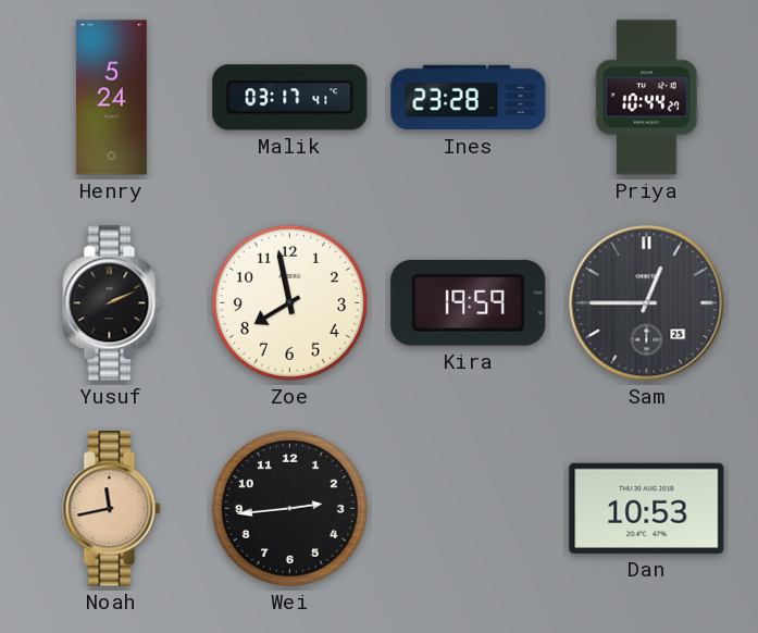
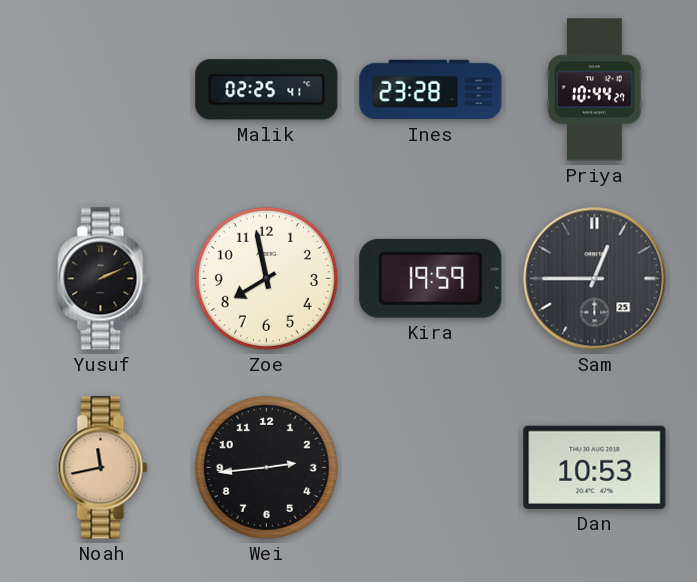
Henry: 5:24 -> none
Malik: 03:17 -> 02:25
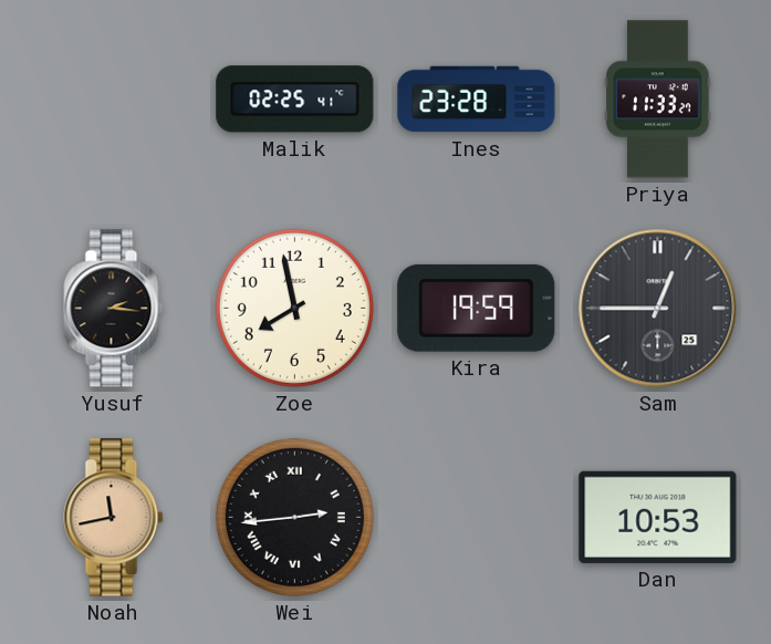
Priya: 10:44 -> 11:33
Yusuf: 2:11 -> 2:16
Wei numerals: Arabic -> Roman
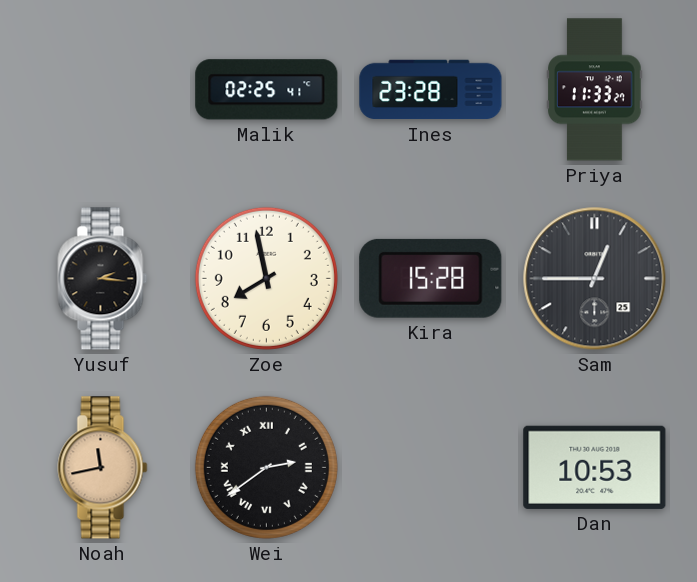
Kira: 19:59 -> 15:28
Wei: 2:44 -> 2:39
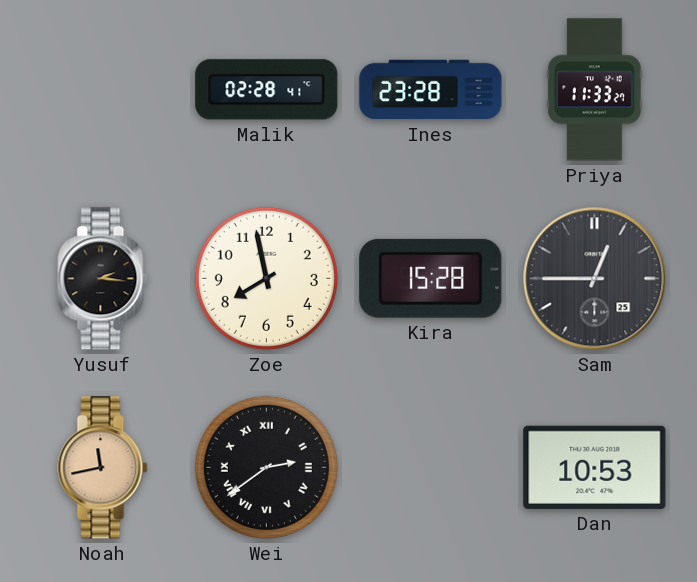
Malik: 02:25 -> 02:28
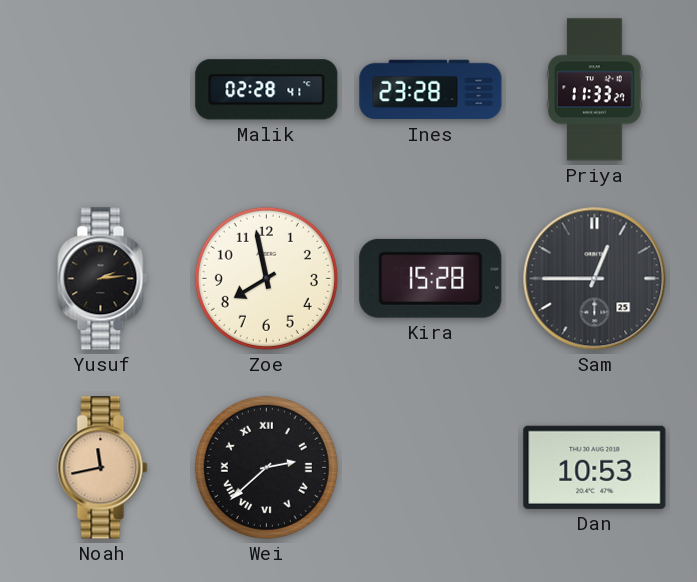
Yusuf: 2:16 -> 2:14
Wei: 2:39 -> 2:38
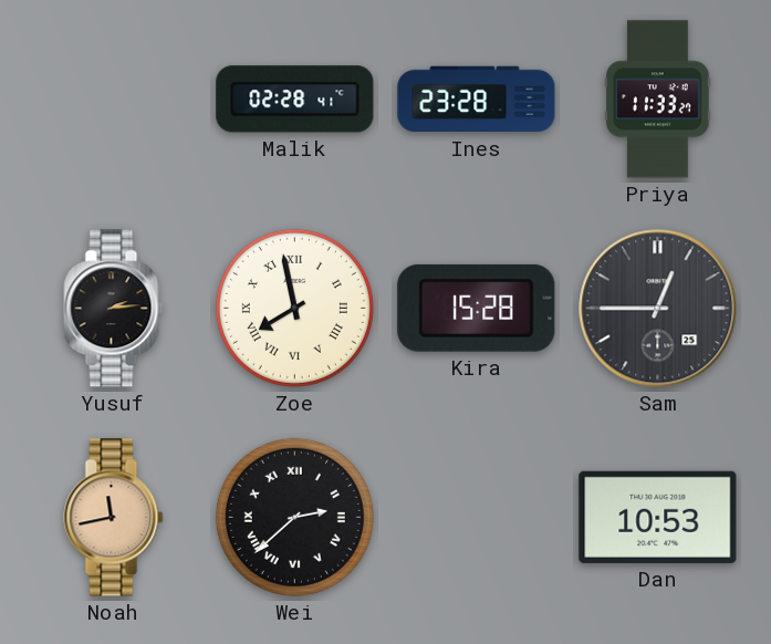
Zoe numerals: Arabic -> Roman
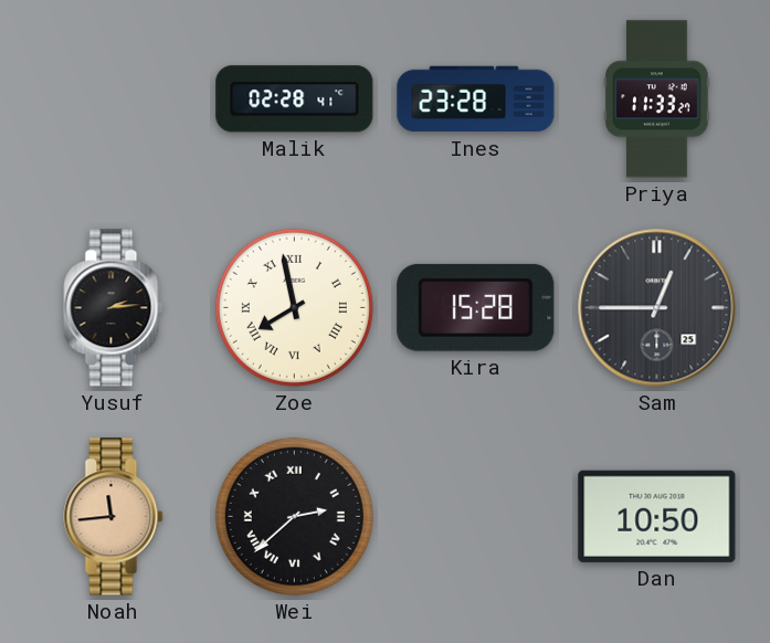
Noah: 11:43 -> 11:44
Dan: 10:53 -> 10:50
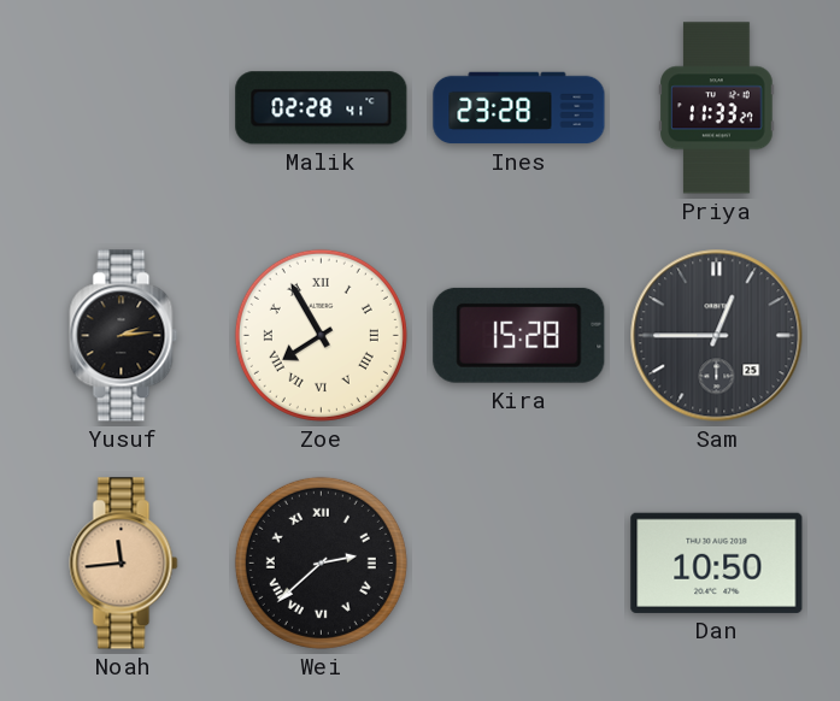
Zoe: 7:58 -> 7:55
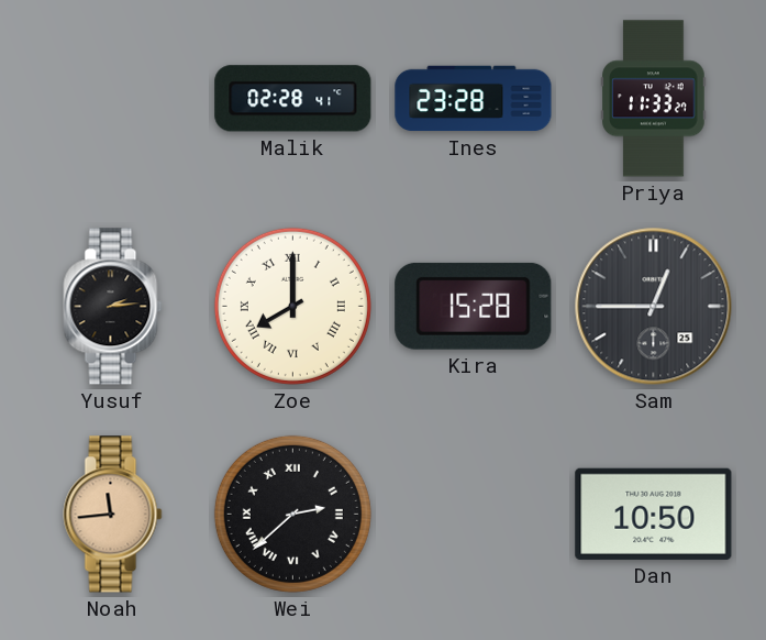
Zoe: 7:55 -> 8:00
